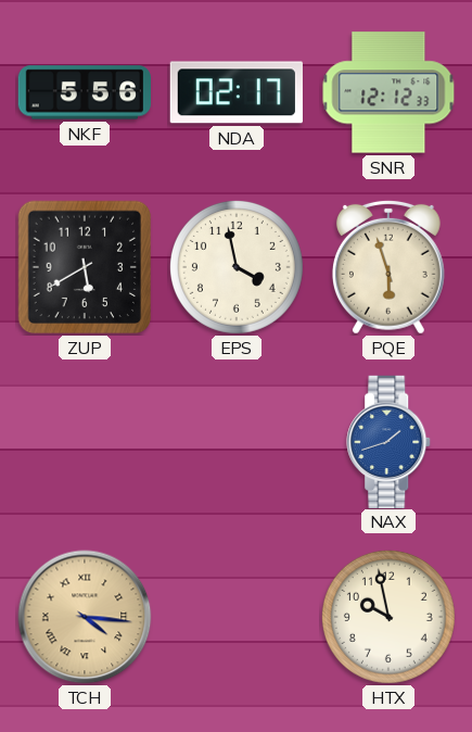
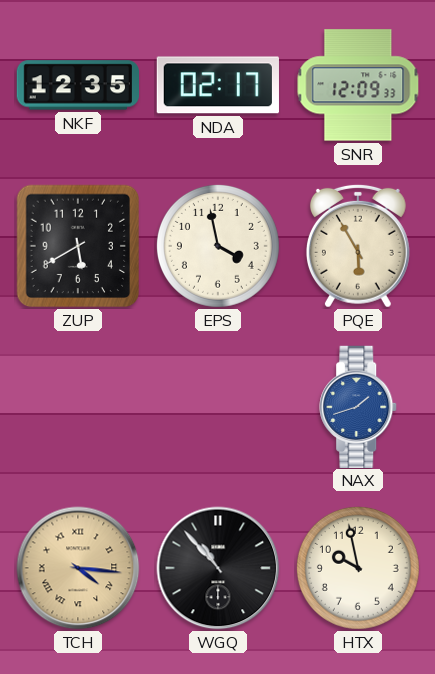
NKF: 5:56 -> 12:35
SNR: 12:12 -> 12:09
PQE: 5:57 -> 5:55
WGQ: none -> 10:53
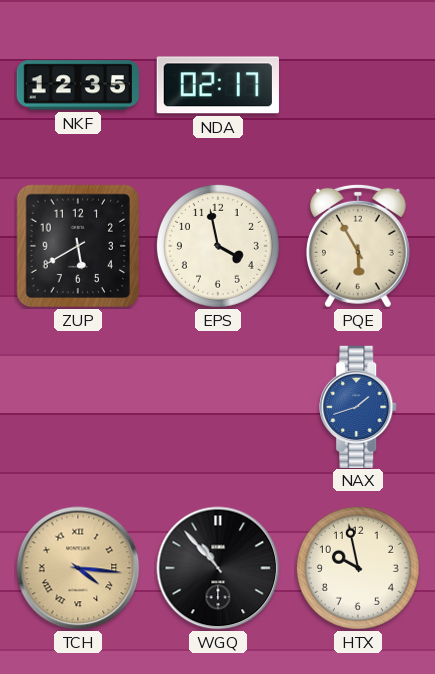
SNR: 12:09 -> none
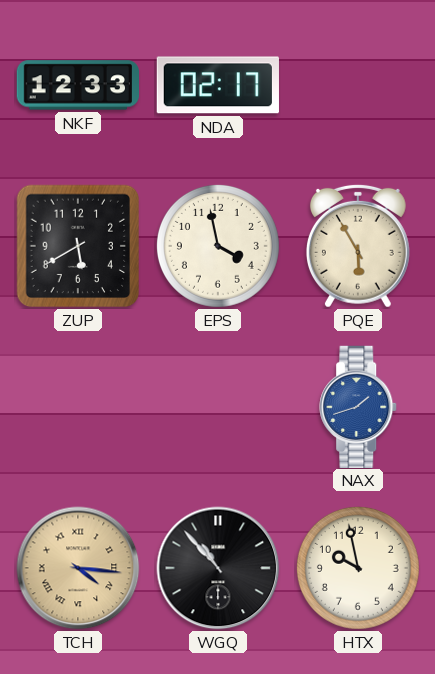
NKF: 12:35 -> 12:33
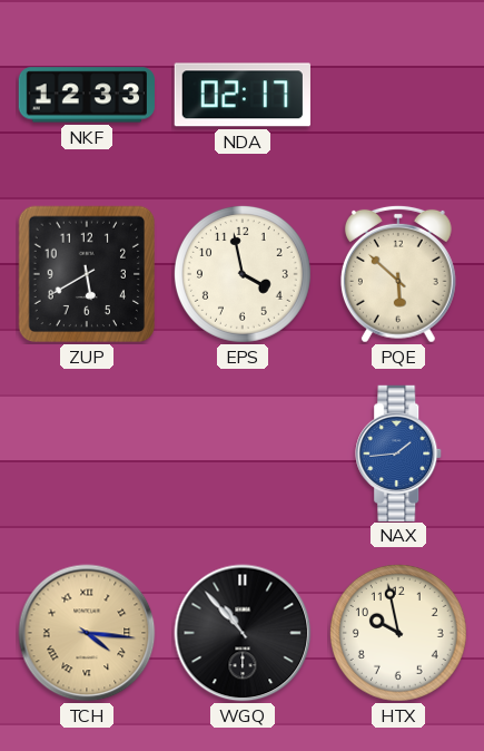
PQE: 5:55 -> 5:52
NAX: 1:42 -> 1:44
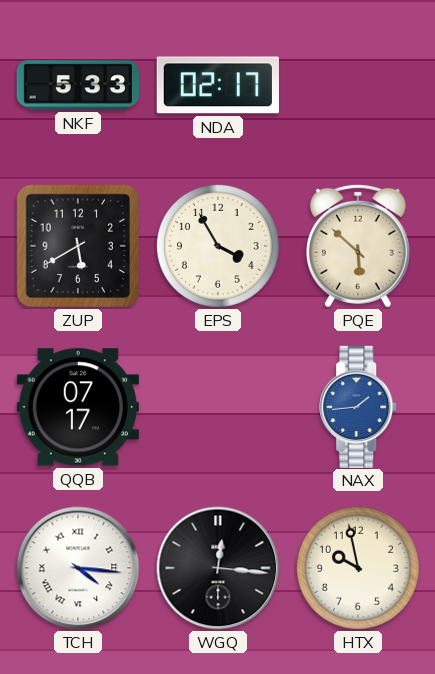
NKF: 12:33 -> 5:33
EPS: 3:58 -> 3:55
QQB: none -> 07:17
TCH dial: champagne -> white
WGQ: 10:53 -> 12:16
